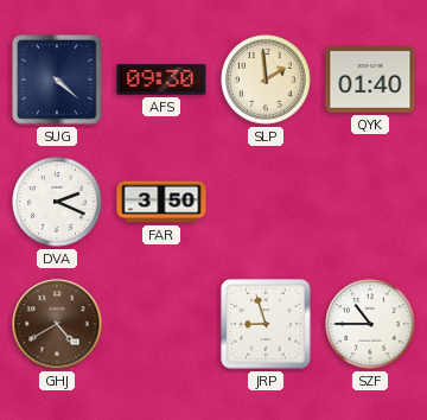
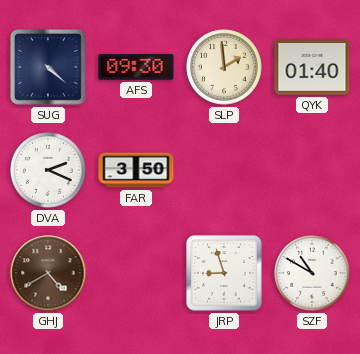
SZF: 10:45 -> 10:50
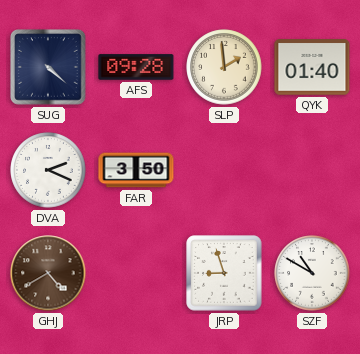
AFS: 09:30 -> 09:28
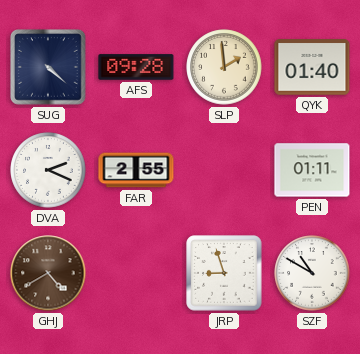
FAR: 3:50 -> 2:55
PEN: none -> 01:11
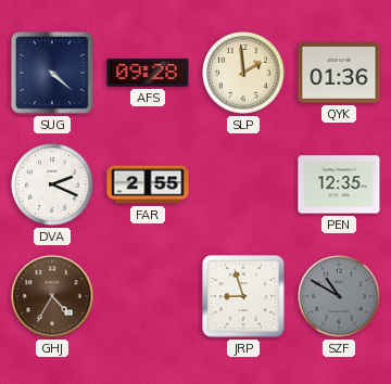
QYK: 01:40 -> 01:36
PEN: 01:11 -> 12:35
GHJ: 4:40 -> 4:35
SZF dial: white -> grey
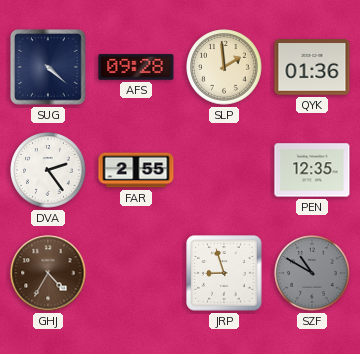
DVA: 2:19 -> 2:24
